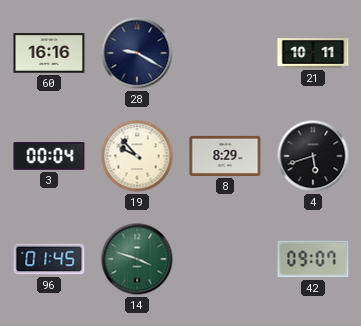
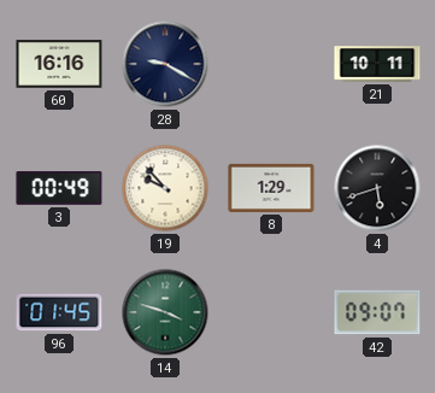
3: 00:04 -> 00:49
8: 8:29 -> 1:29
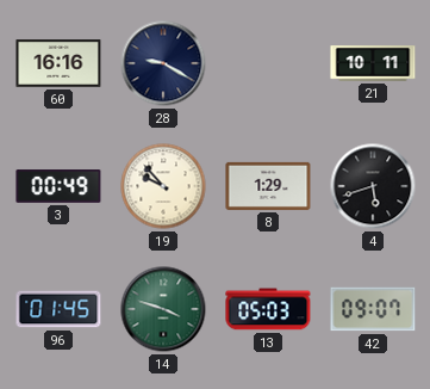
13: none -> 05:03
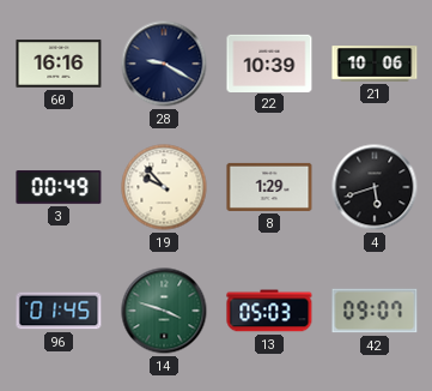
22: none -> 10:39
21: 10:11 -> 10:06
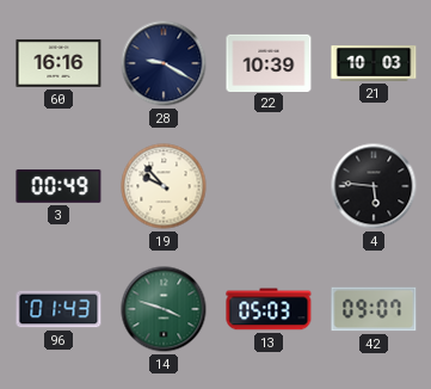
21: 10:06 -> 10:03
8: 1:29 -> none
4: 5:42 -> 5:46
96: 01:45 -> 01:43
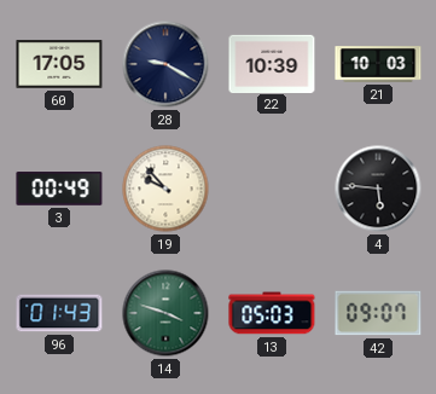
60: 16:16 -> 17:05
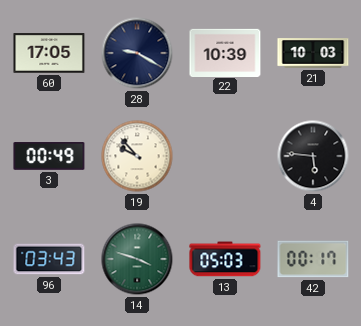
96: 01:43 -> 03:43
42: 09:07 -> 00:17
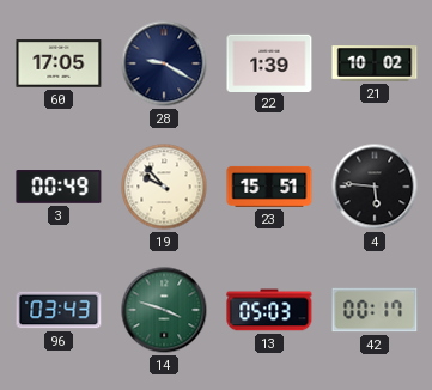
22: 10:39 -> 1:39
21: 10:03 -> 10:02
23: none -> 15:51
